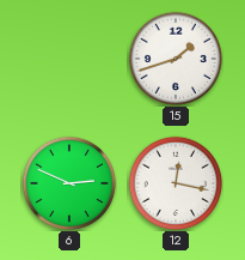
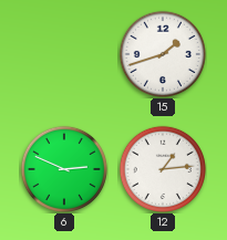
12: 12:17 -> 1:14
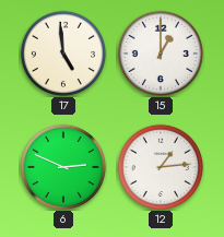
17: none -> 4:59
15: 1:42 -> 1:00
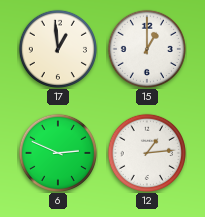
17: 4:59 -> 12:59
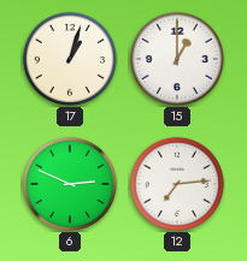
17: 12:59 -> 1:03
12: 1:14 -> 7:14
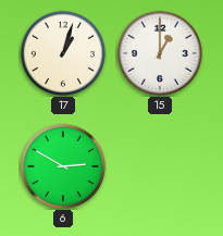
6: 2:49 -> 2:50
12: 7:14 -> none
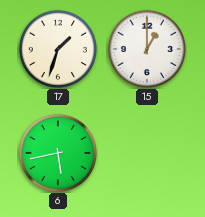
17: 1:03 -> 1:33
6: 2:50 -> 5:43
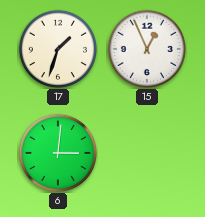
15: 1:00 -> 12:56
6: 5:43 -> 3:01
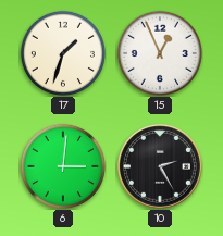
10: none -> 2:25
